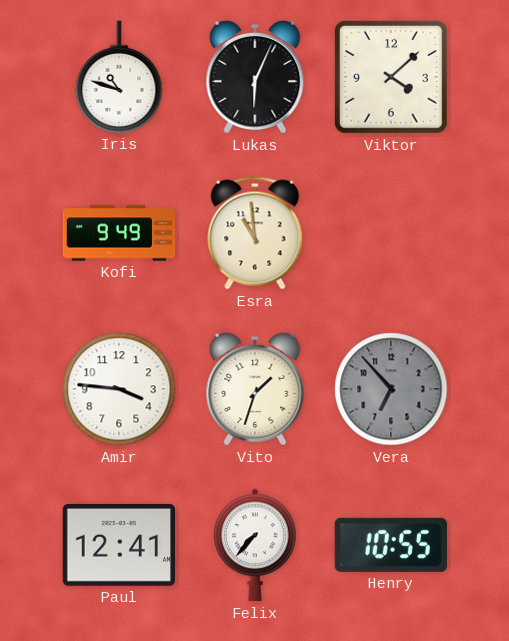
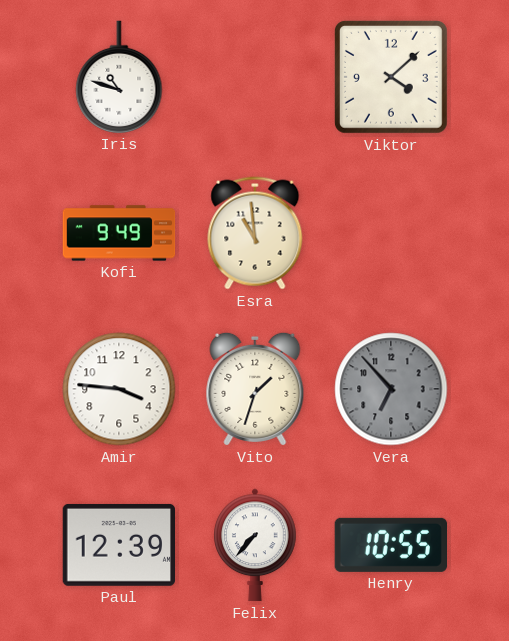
Lukas: 6:04 -> none
Paul: 12:41 -> 12:39
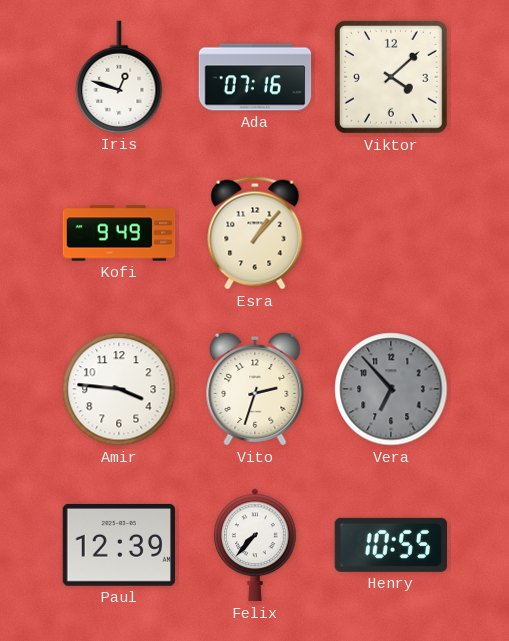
Iris: 10:48 -> 12:48
Ada: none -> 07:16
Esra: 10:59 -> 1:07
Vito: 1:33 -> 2:33
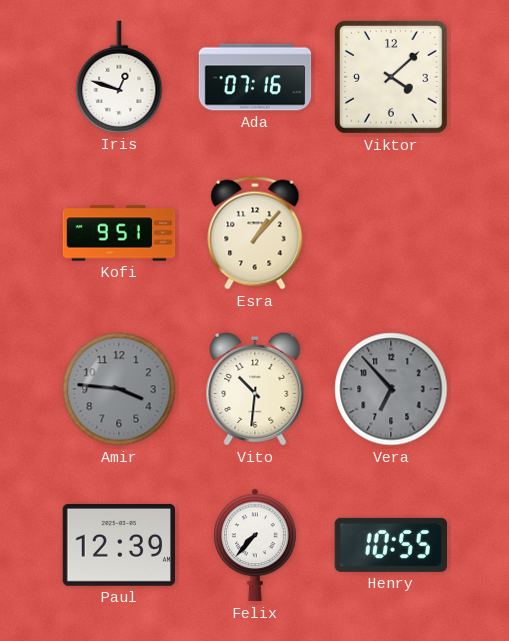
Kofi: 9:49 -> 9:51
Amir dial: white -> grey
Vito: 2:33 -> 10:31
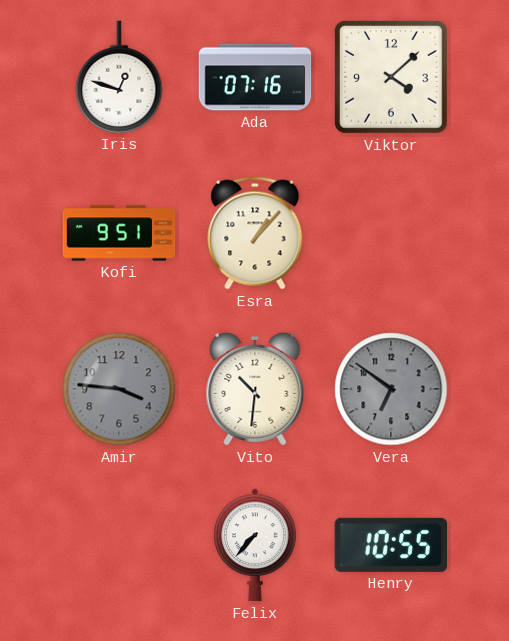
Vera: 6:53 -> 6:51
Paul: 12:39 -> none
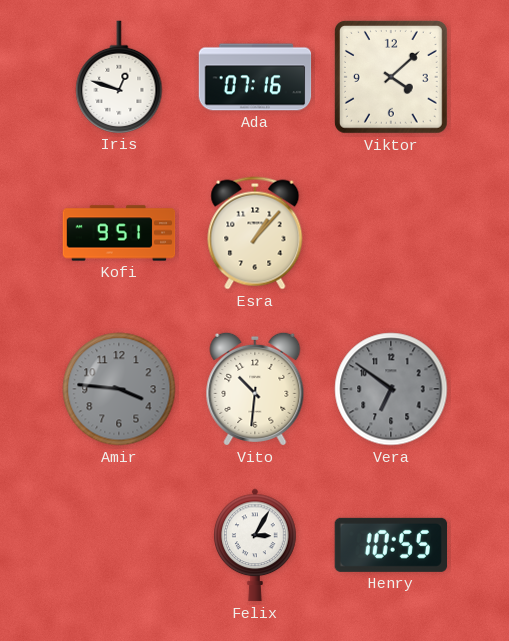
Felix: 7:37 -> 3:05
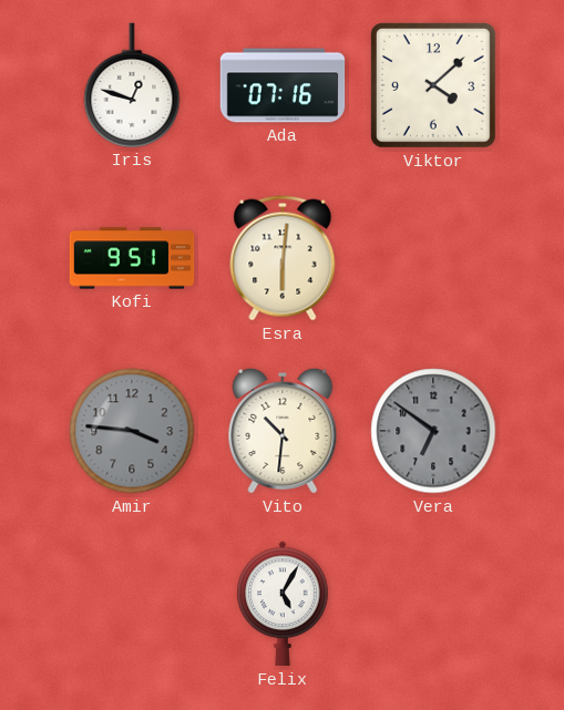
Esra: 1:07 -> 6:01
Felix: 3:05 -> 5:05
Henry: 10:55 -> none
